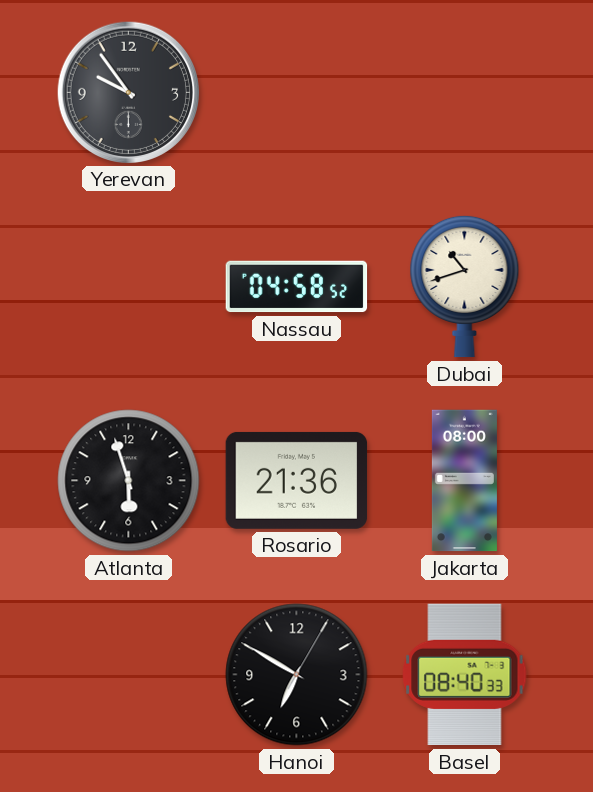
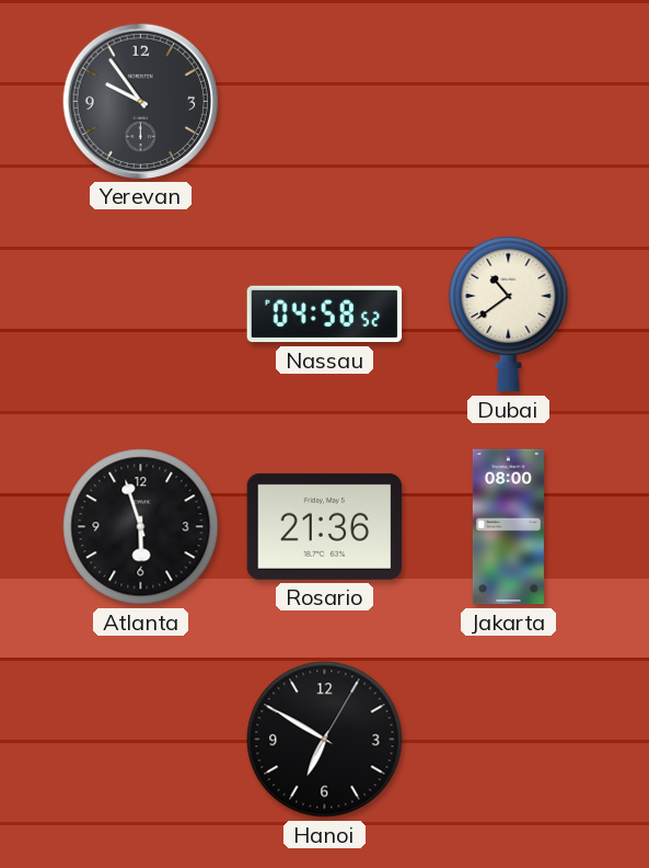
Dubai: 10:42 -> 10:39
Basel: 08:40 -> none
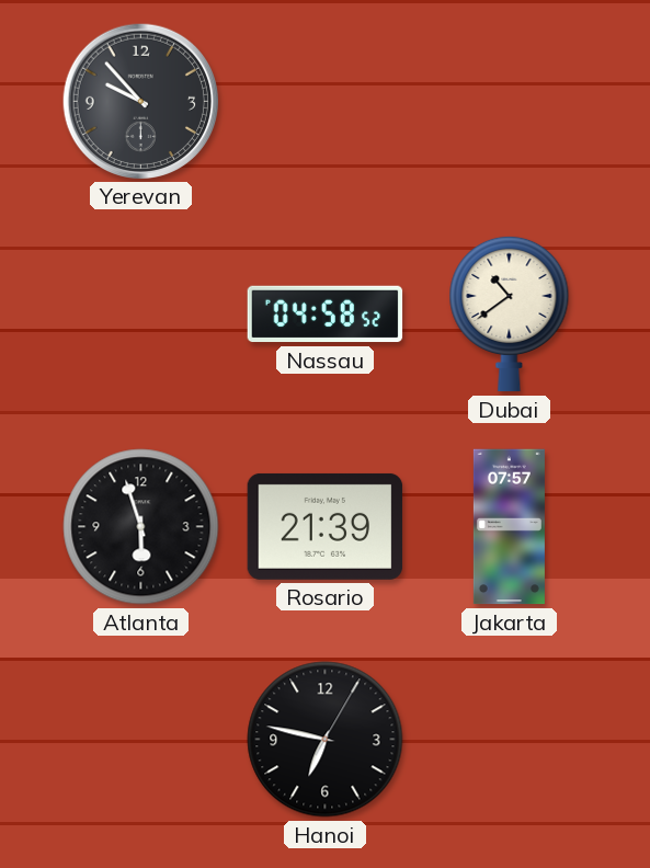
Yerevan: 9:54 -> 9:53
Rosario: 21:36 -> 21:39
Jakarta: 08:00 -> 07:57
Hanoi: 6:50 -> 6:47
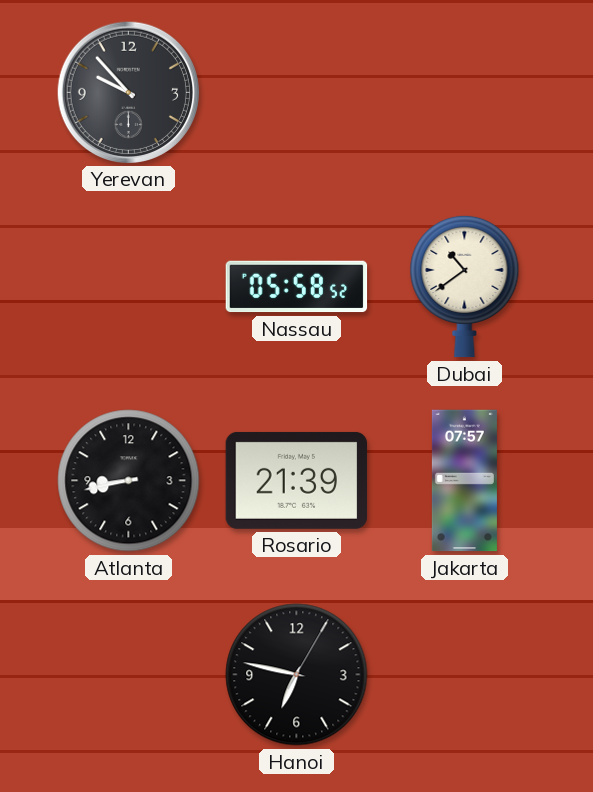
Nassau: 04:58 -> 05:58
Atlanta: 5:57 -> 8:43
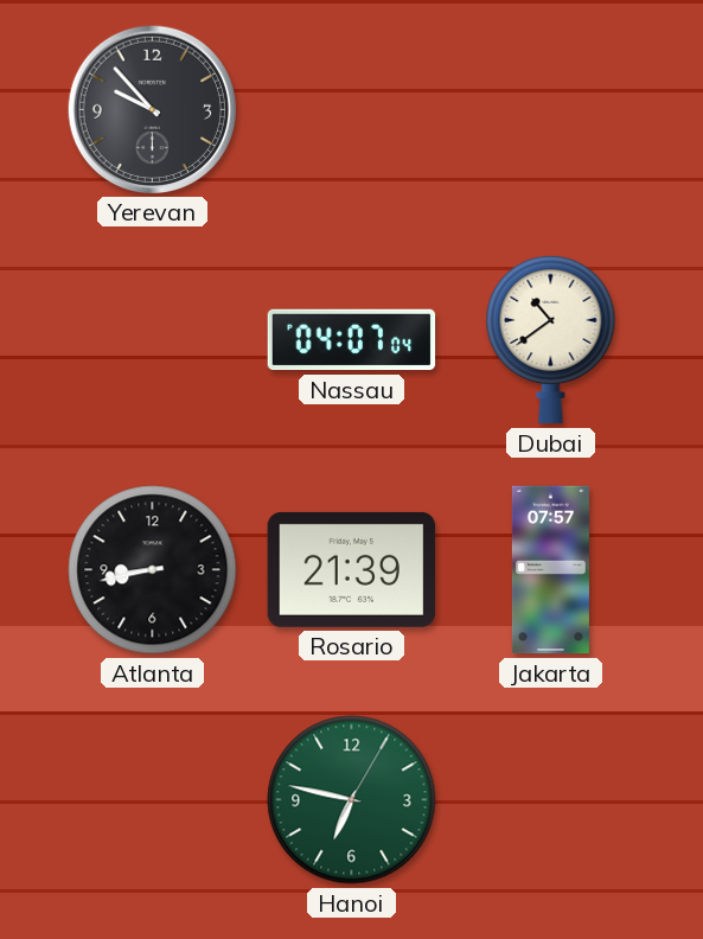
Nassau: 05:58 -> 04:07
Hanoi dial: black -> green
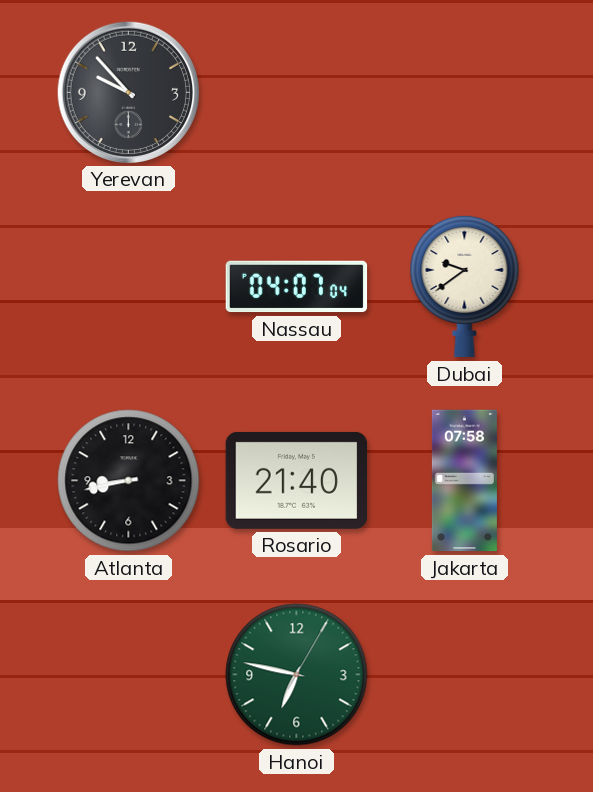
Dubai: 10:39 -> 9:39
Rosario: 21:39 -> 21:40
Jakarta: 07:57 -> 07:58
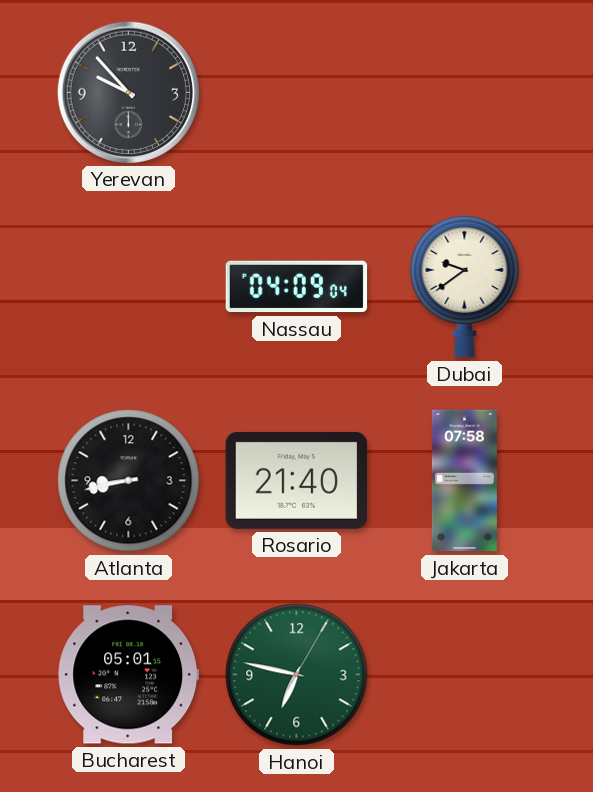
Nassau: 04:07 -> 04:09
Bucharest: none -> 05:01
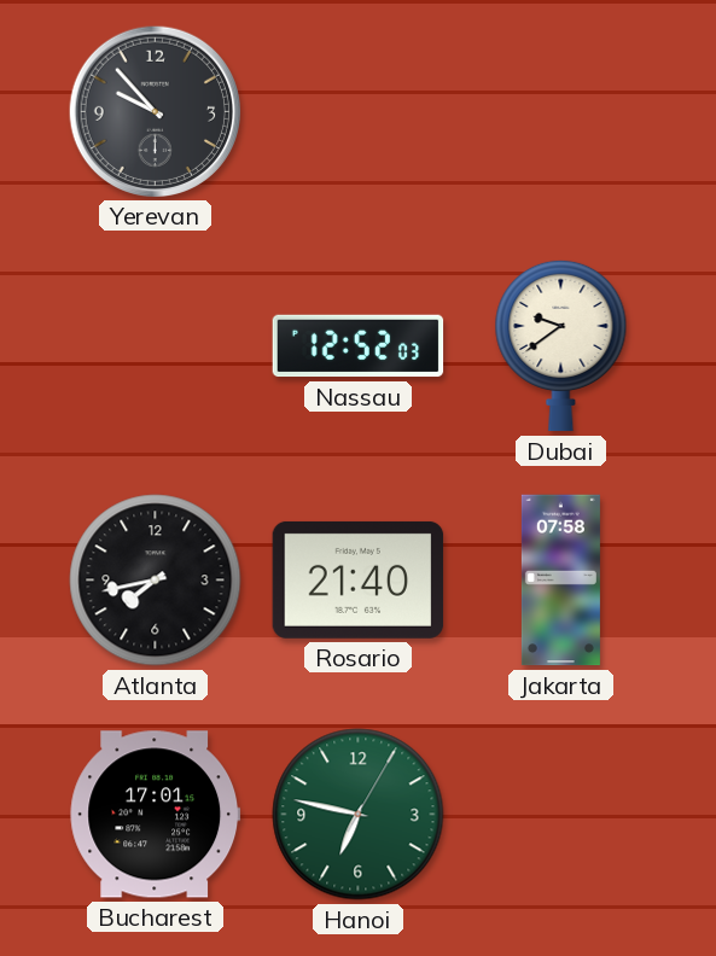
Nassau: 04:09 -> 12:52
Atlanta: 8:43 -> 7:43
Bucharest: 05:01 -> 17:01
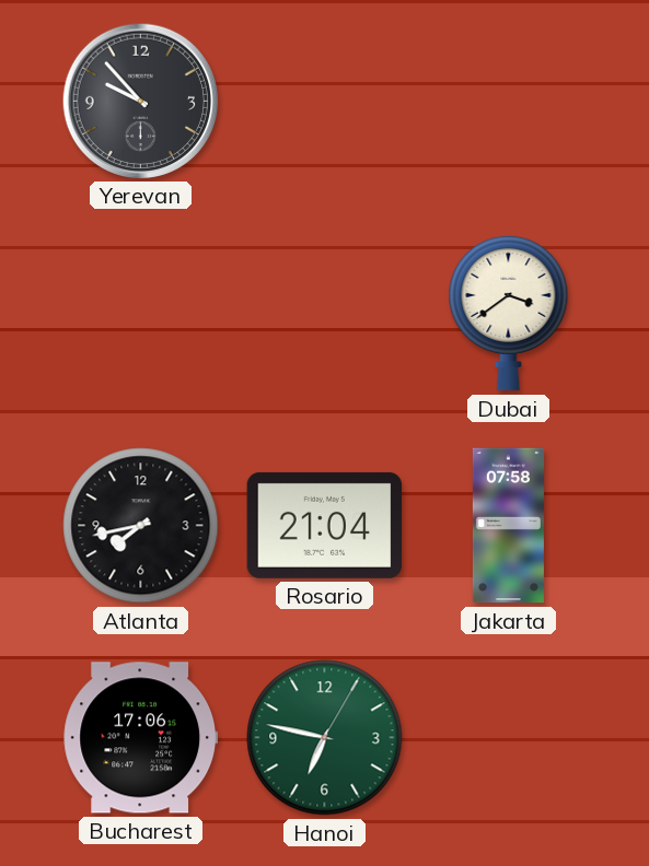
Nassau: 12:52 -> none
Dubai: 9:39 -> 3:39
Rosario: 21:40 -> 21:04
Bucharest: 17:01 -> 17:06
